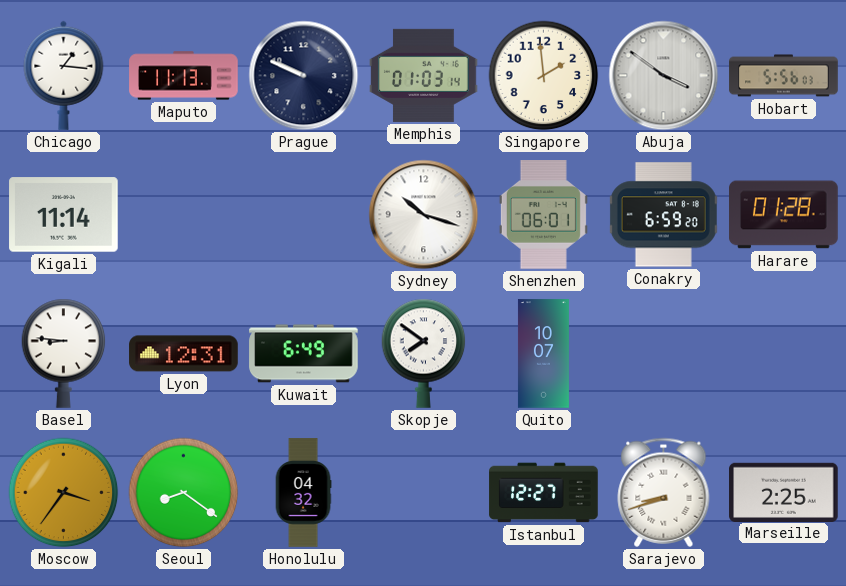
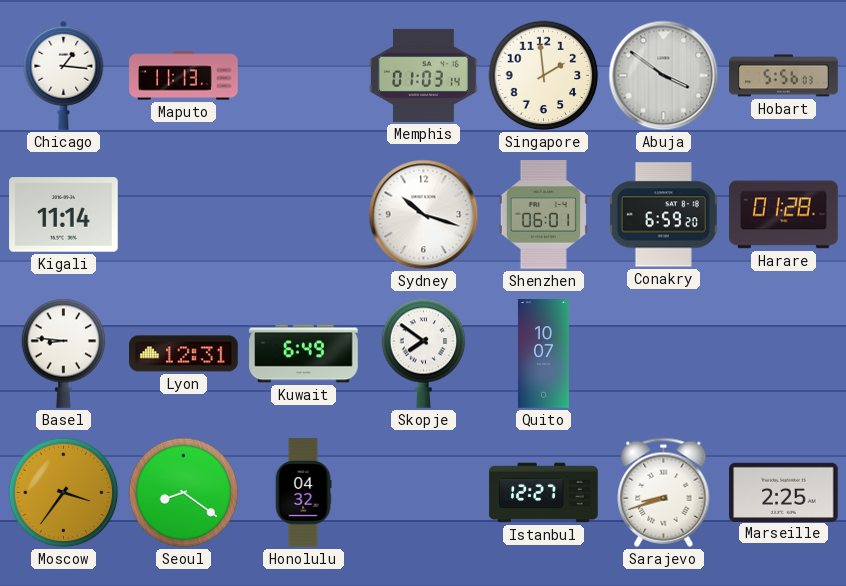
Prague: 9:49 -> none
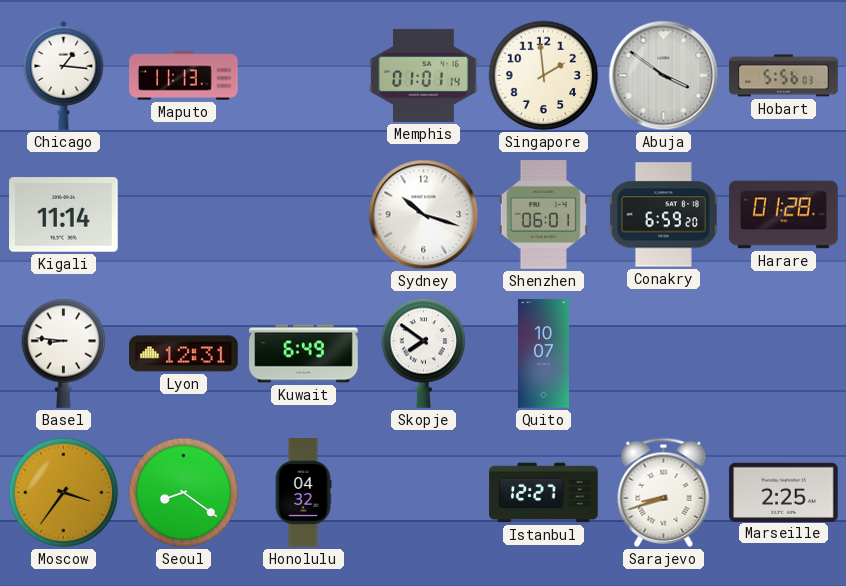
Memphis: 01:03 -> 01:01
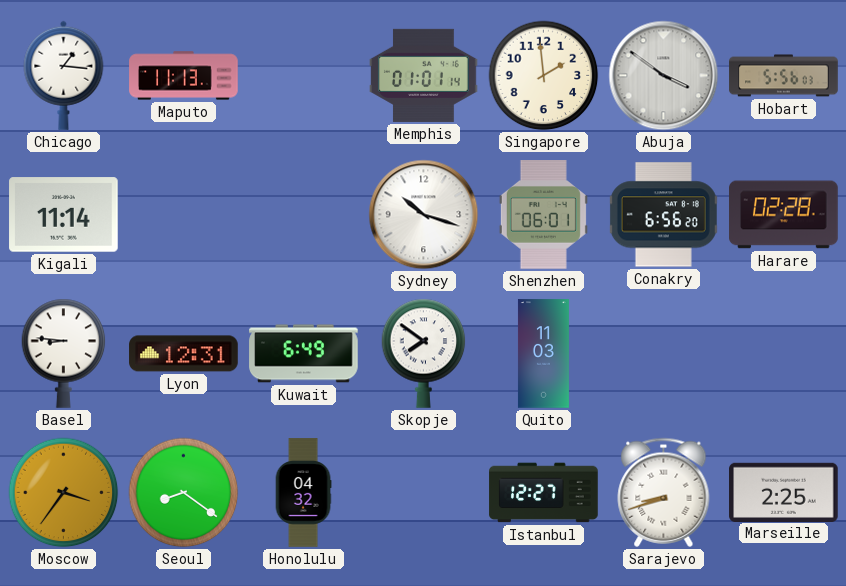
Conakry: 6:59 -> 6:56
Harare: 01:28 -> 02:28
Quito: 10:07 -> 11:03
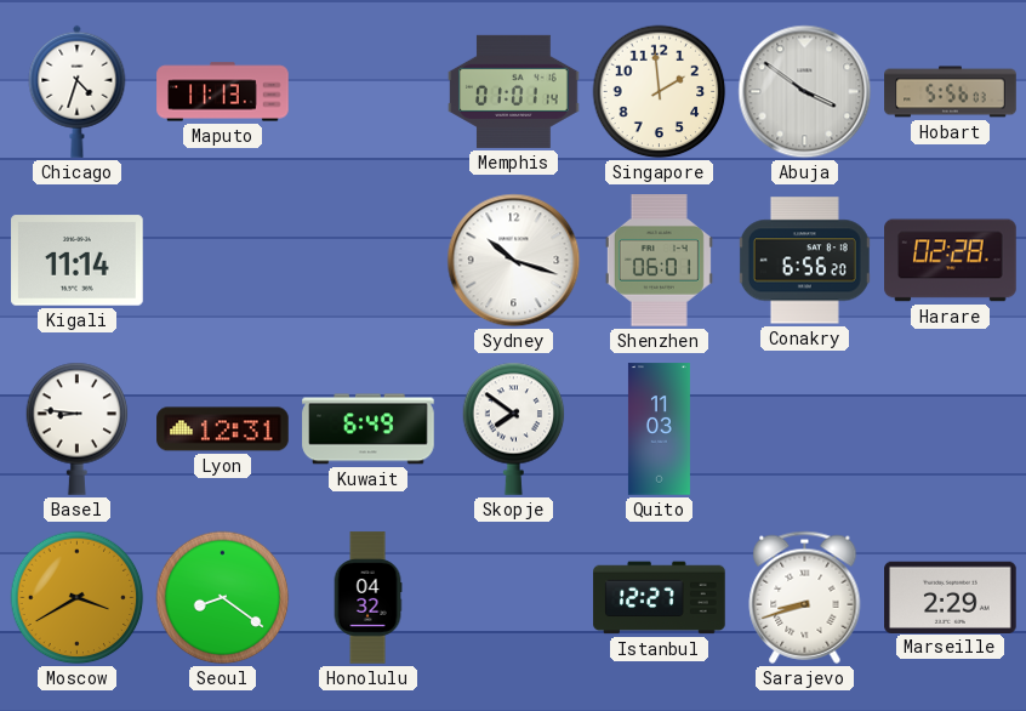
Chicago: 1:16 -> 4:33
Moscow: 3:36 -> 3:40
Marseille: 2:25 -> 2:29
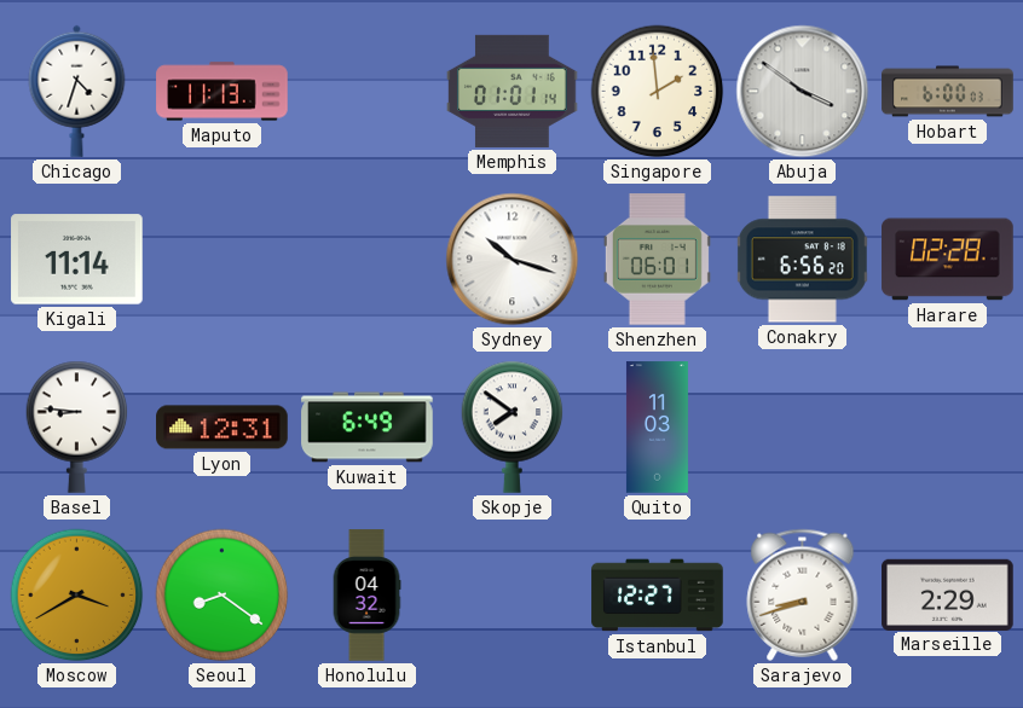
Hobart: 5:56 -> 6:00
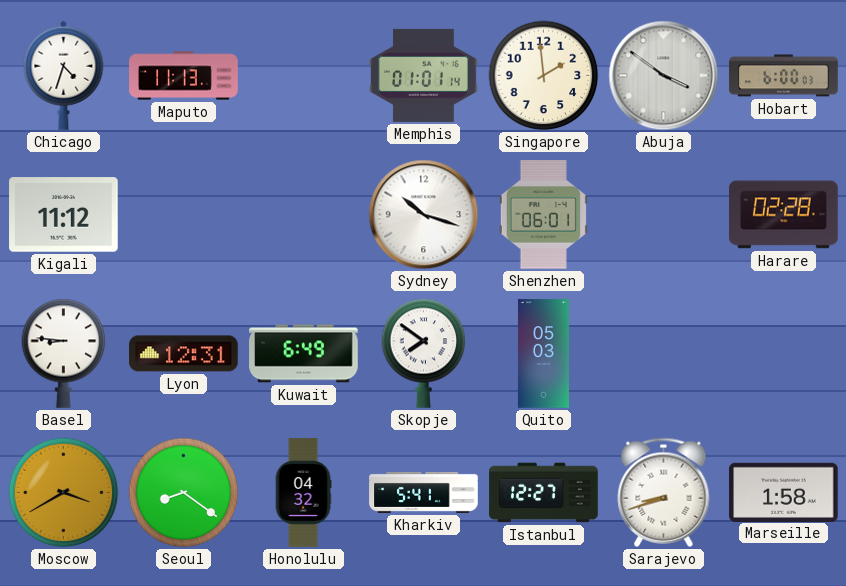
Kigali: 11:14 -> 11:12
Conakry: 6:56 -> none
Quito: 11:03 -> 05:03
Kharkiv: none -> 5:41
Marseille: 2:29 -> 1:58
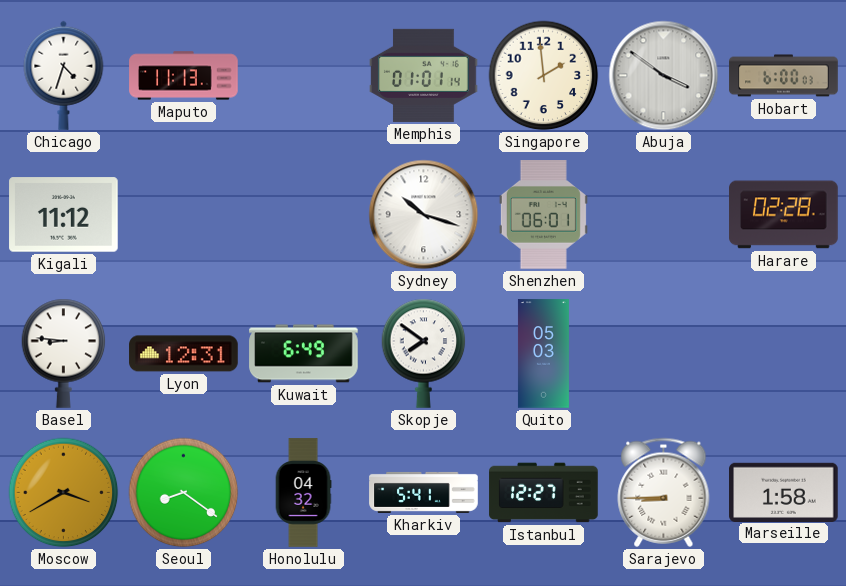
Sarajevo: 8:42 -> 8:45
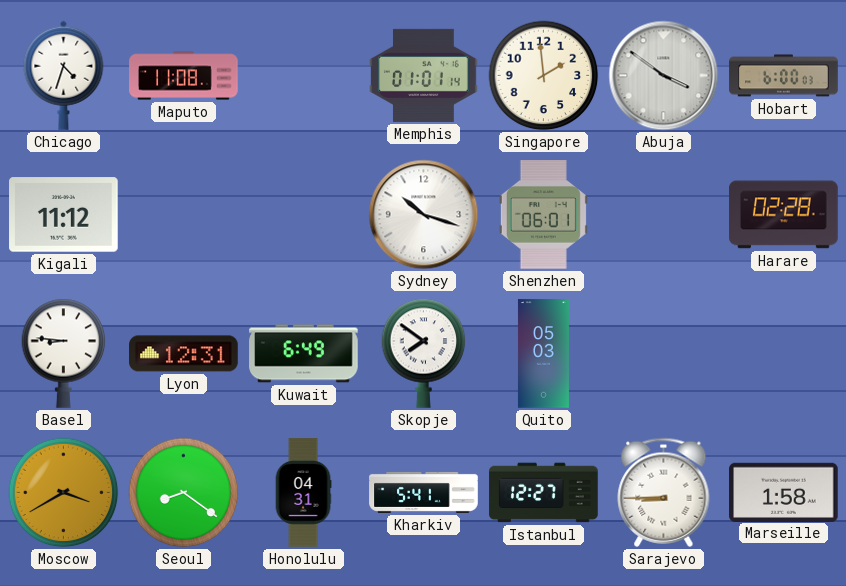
Maputo: 11:13 -> 11:08
Honolulu: 04:32 -> 04:31
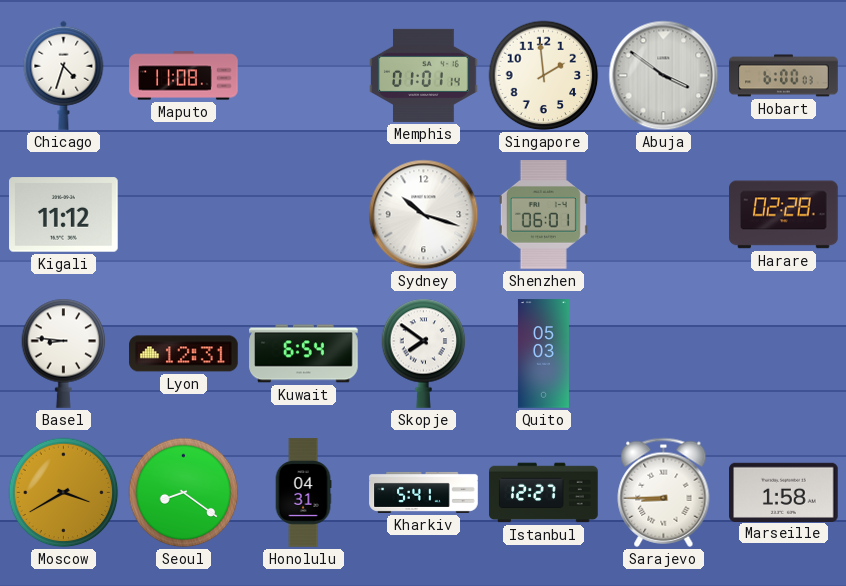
Kuwait: 6:49 -> 6:54
